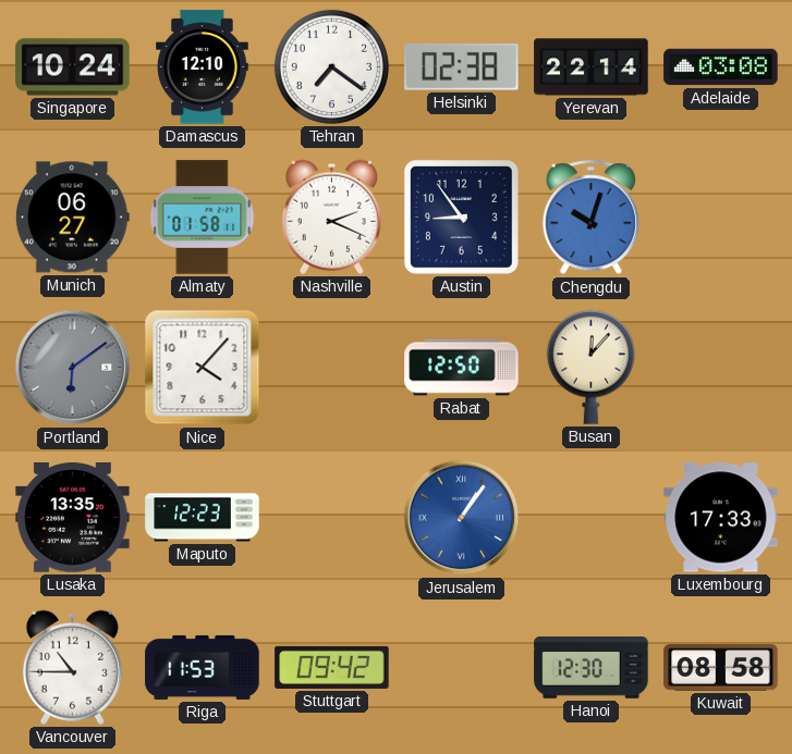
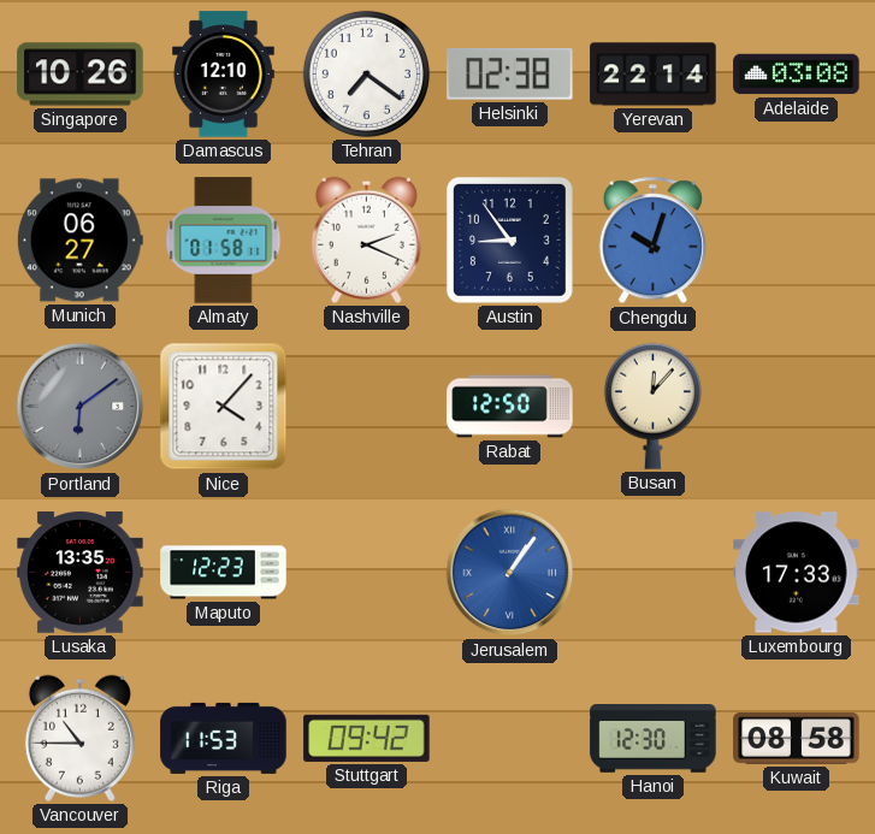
Singapore: 10:24 -> 10:26
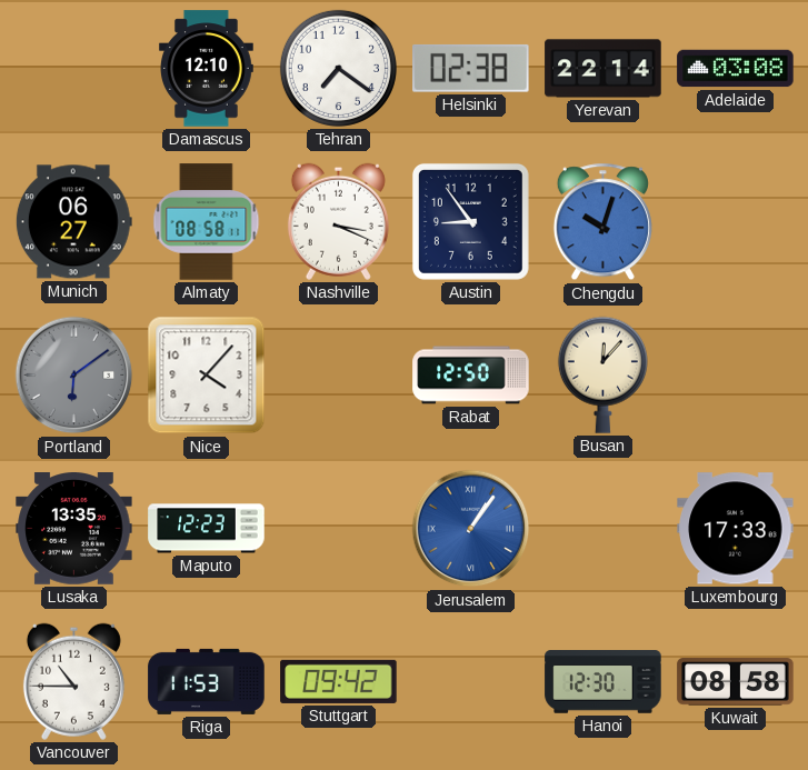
Singapore: 10:26 -> none
Almaty: 01:58 -> 08:58
Nashville: 2:19 -> 3:19
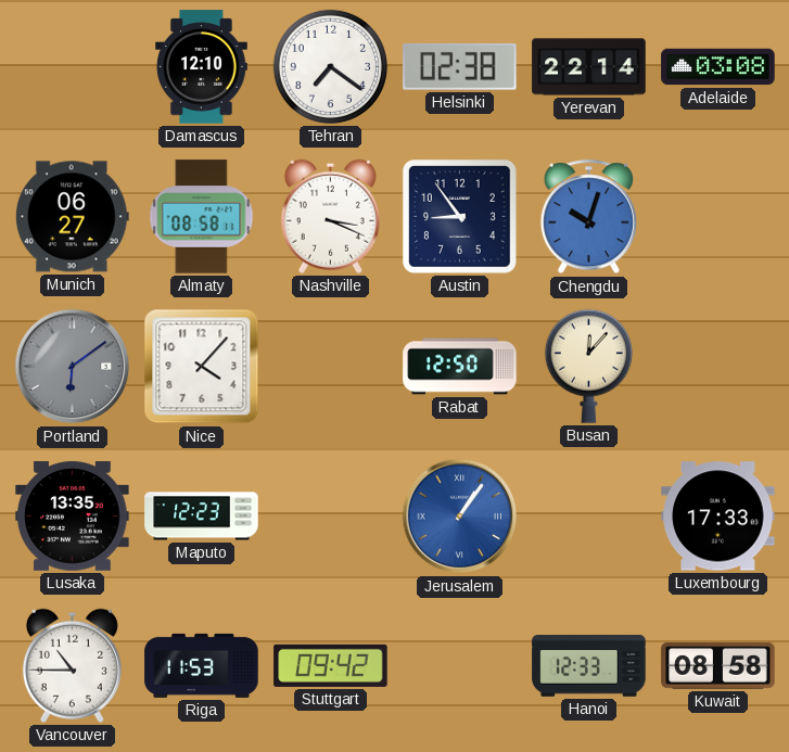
Hanoi: 12:30 -> 12:33
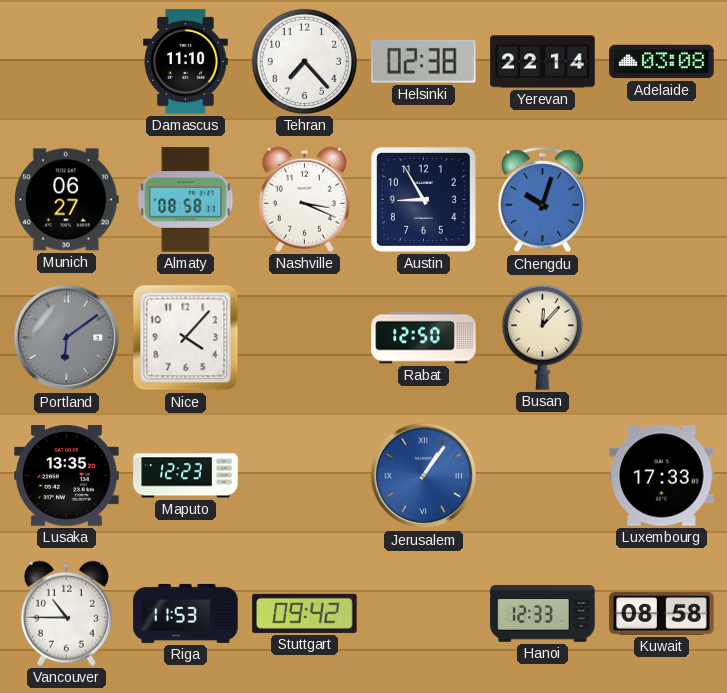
Damascus: 12:10 -> 11:10
Tehran: 7:21 -> 7:23
Austin: 8:54 -> 8:55
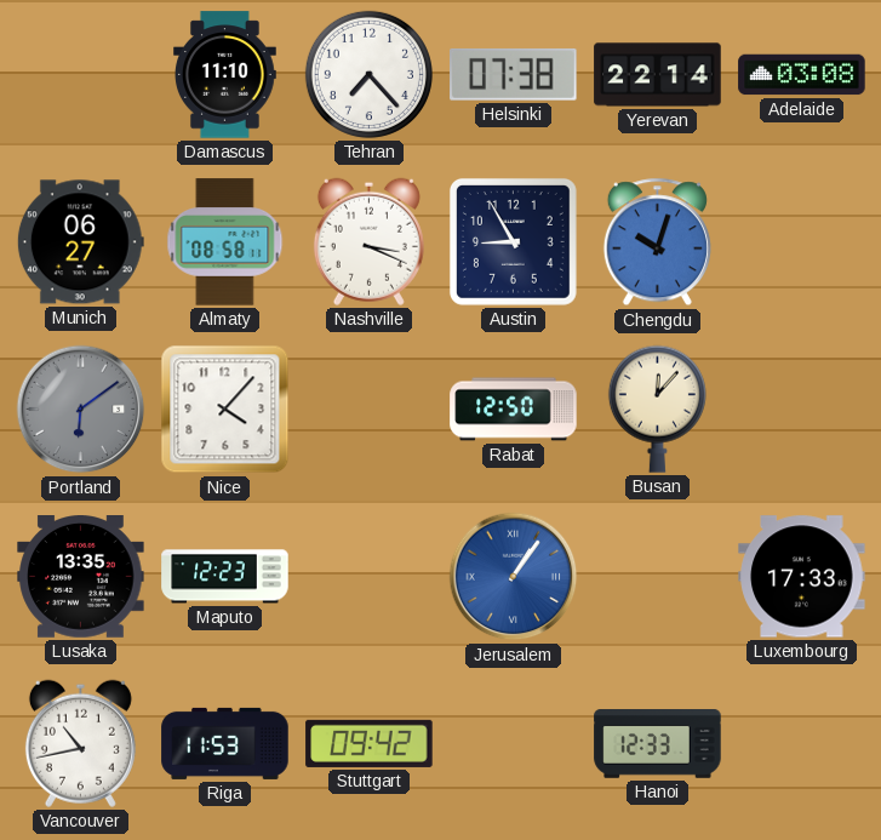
Helsinki: 02:38 -> 07:38
Vancouver: 10:45 -> 10:43
Kuwait: 08:58 -> none
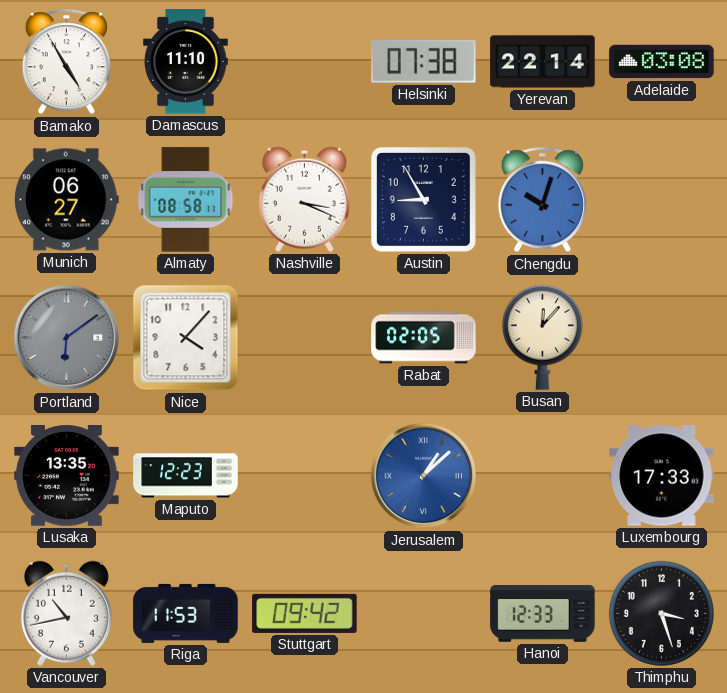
Bamako: none -> 4:55
Tehran: 7:23 -> none
Rabat: 12:50 -> 02:05
Jerusalem: 1:06 -> 1:08
Thimphu: none -> 3:27
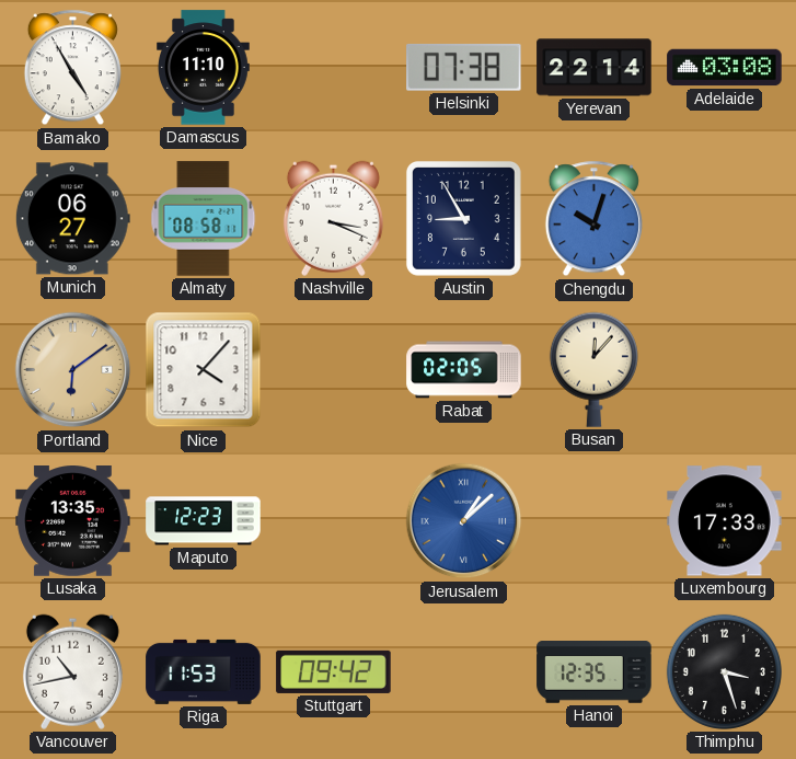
Portland dial: grey -> champagne
Hanoi: 12:33 -> 12:35
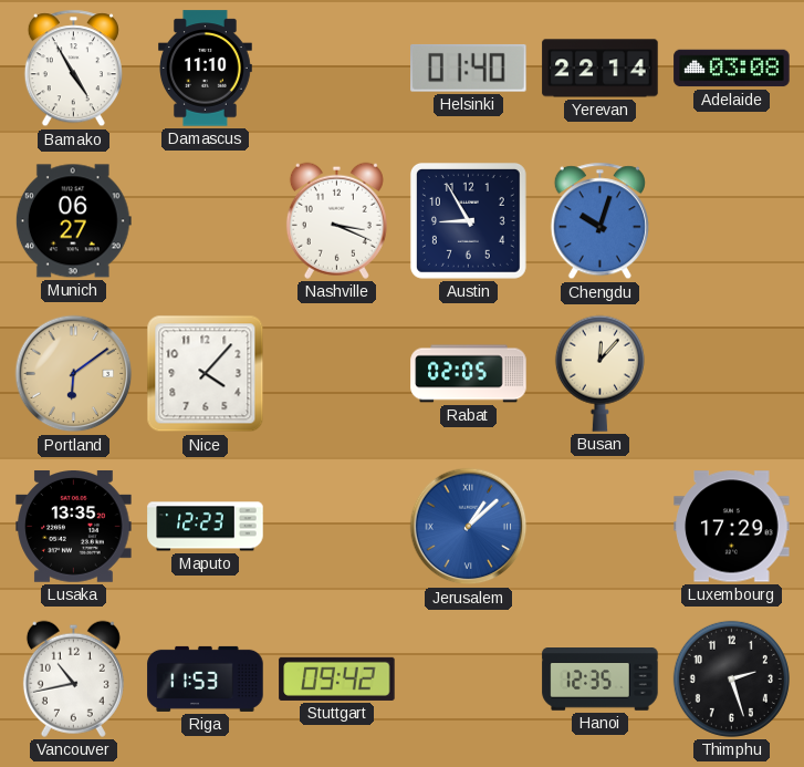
Helsinki: 07:38 -> 01:40
Almaty: 08:58 -> none
Luxembourg: 17:33 -> 17:29
Thimphu: 3:27 -> 2:27
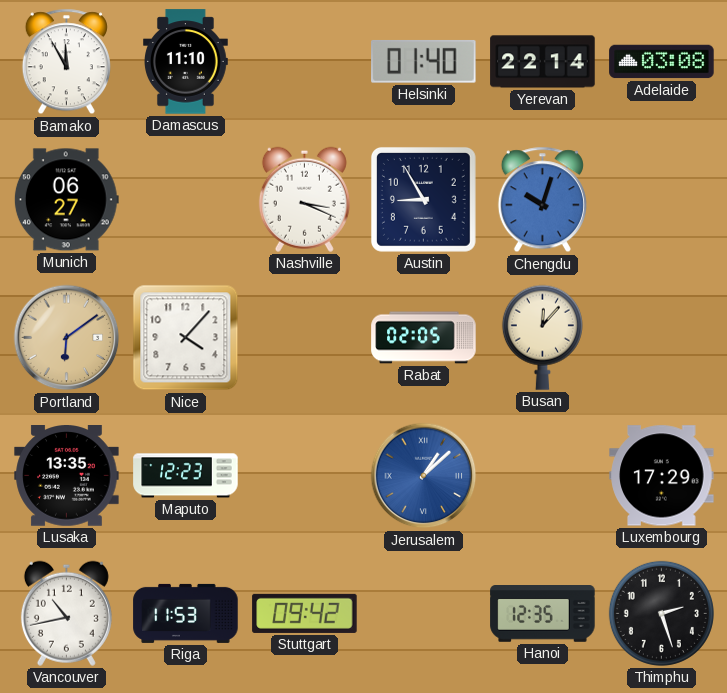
Bamako: 4:55 -> 11:55
